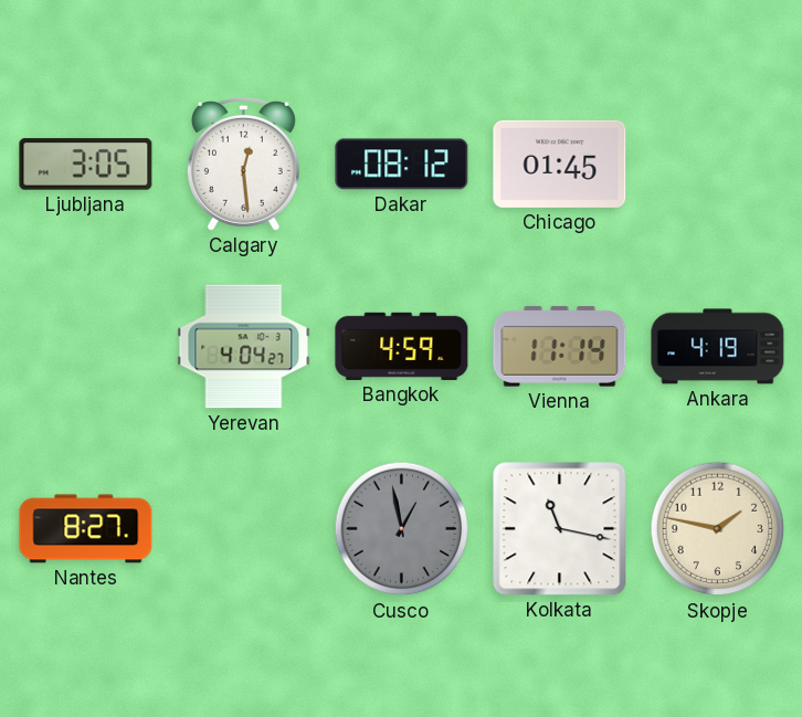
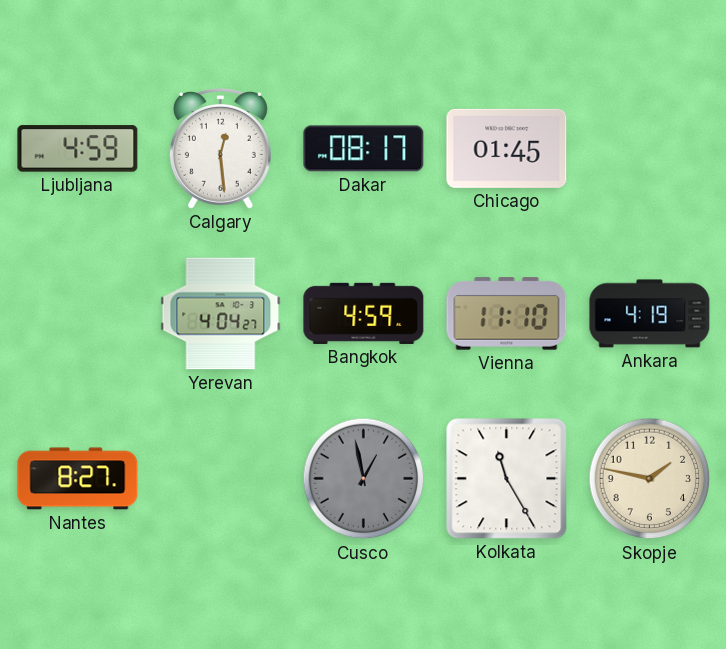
Ljubljana: 3:05 -> 4:59
Dakar: 08:12 -> 08:17
Vienna: 11:14 -> 11:10
Kolkata: 11:17 -> 11:25
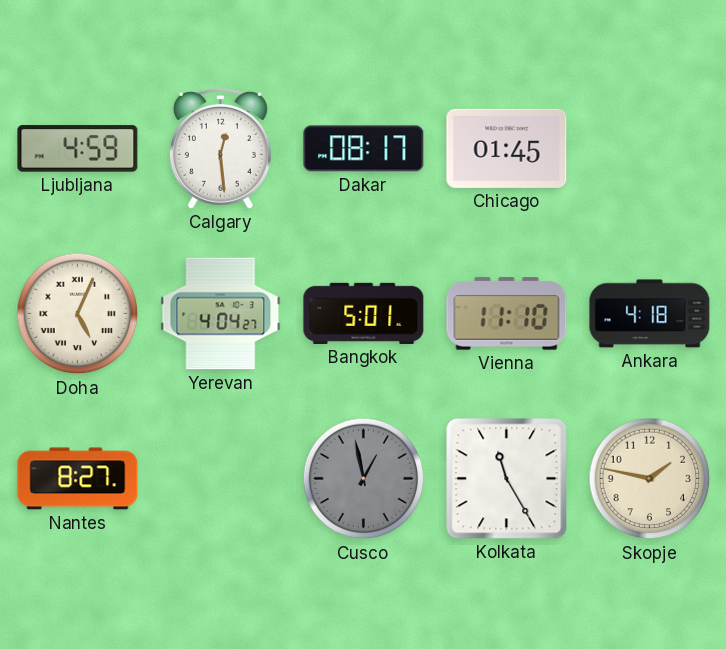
Doha: none -> 5:04
Bangkok: 4:59 -> 5:01
Ankara: 4:19 -> 4:18
